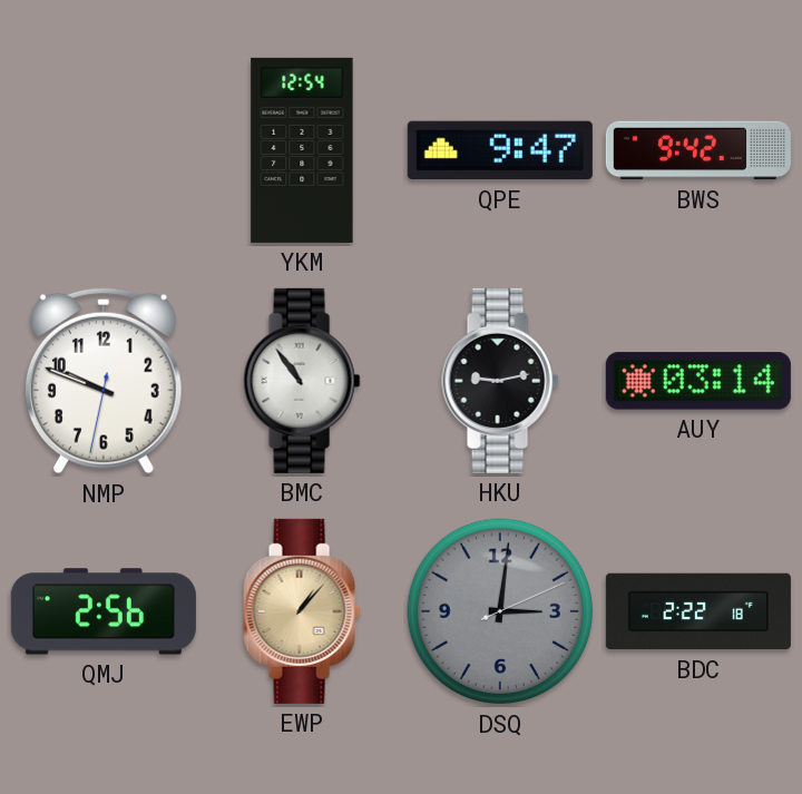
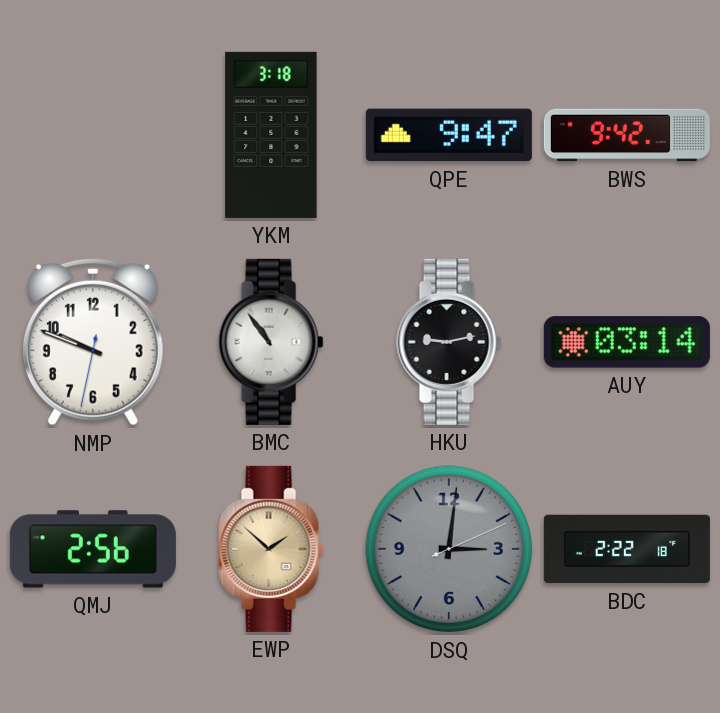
YKM: 12:54 -> 3:18
EWP: 1:07 -> 1:52
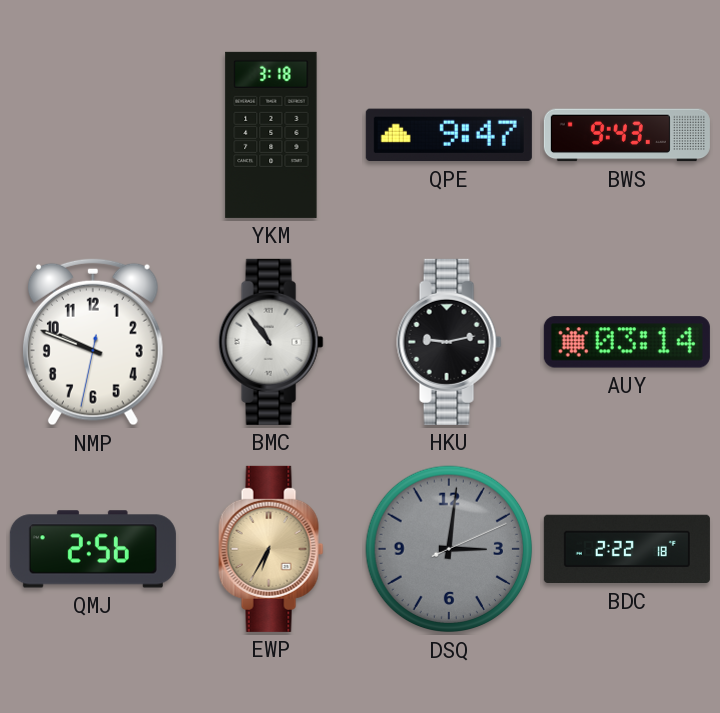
BWS: 9:42 -> 9:43
EWP: 1:52 -> 6:35
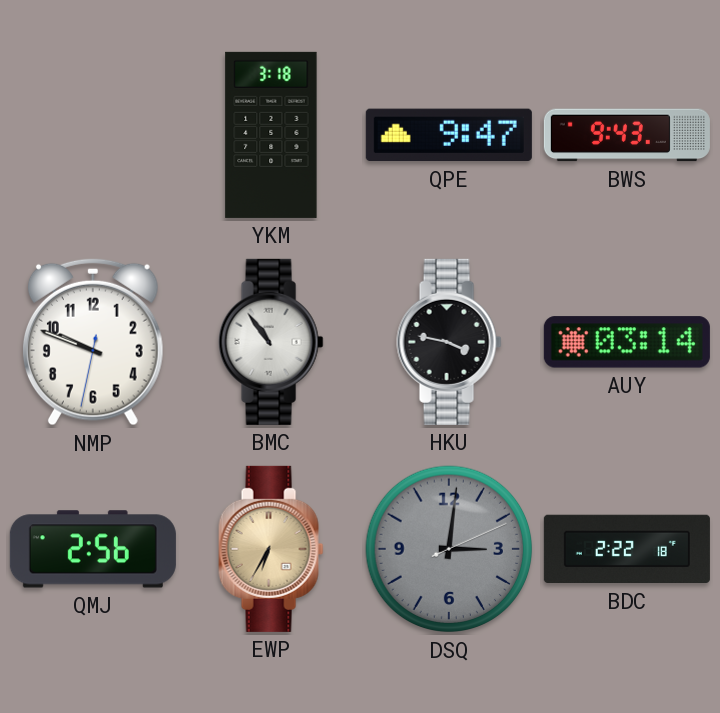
HKU: 9:13 -> 3:47
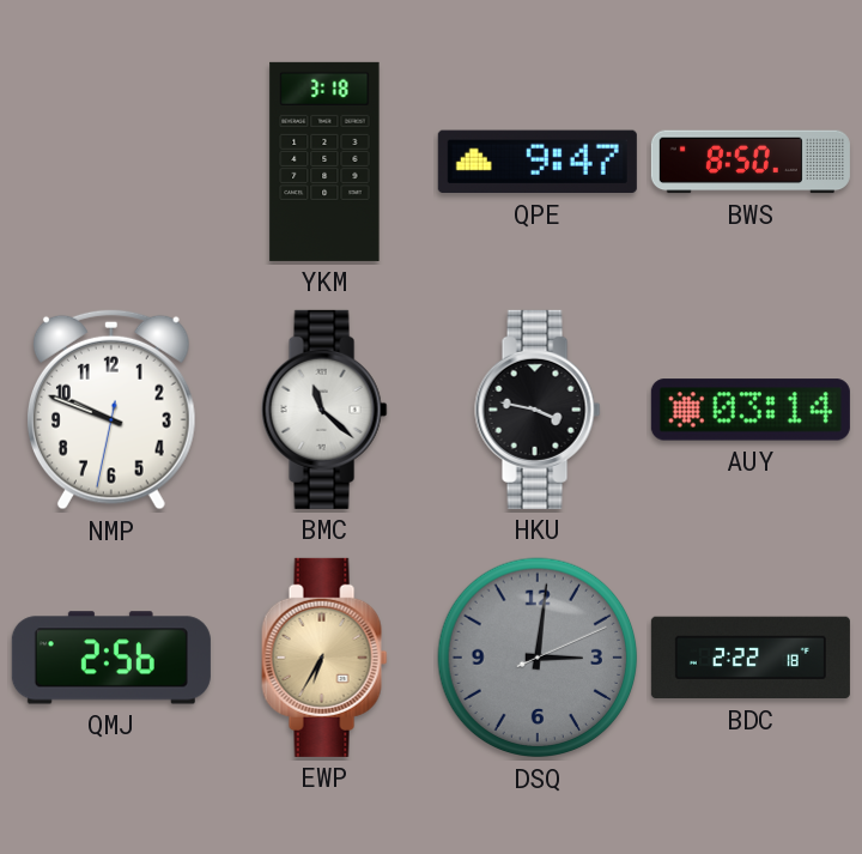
BWS: 9:43 -> 8:50
BMC: 10:54 -> 11:22
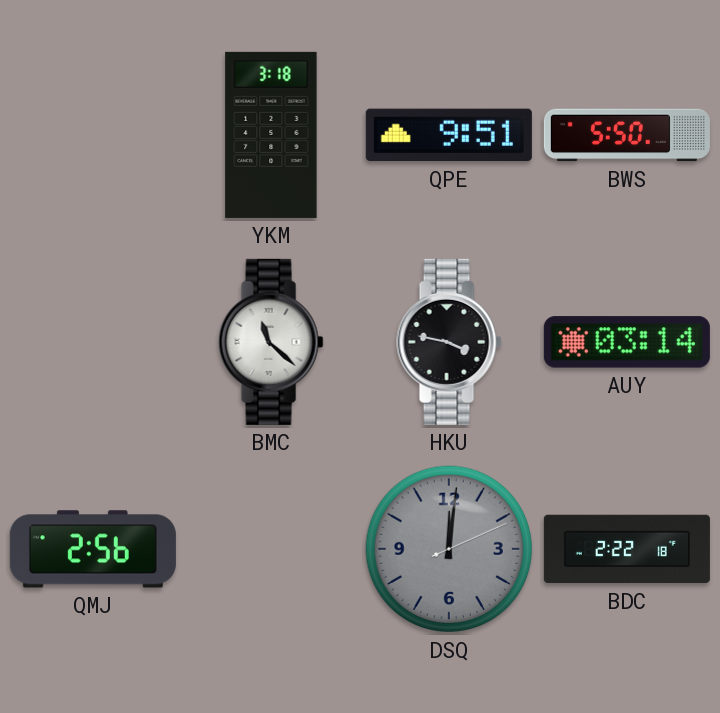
QPE: 9:47 -> 9:51
BWS: 8:50 -> 5:50
NMP: 9:48 -> none
EWP: 6:35 -> none
DSQ: 3:01 -> 12:01
